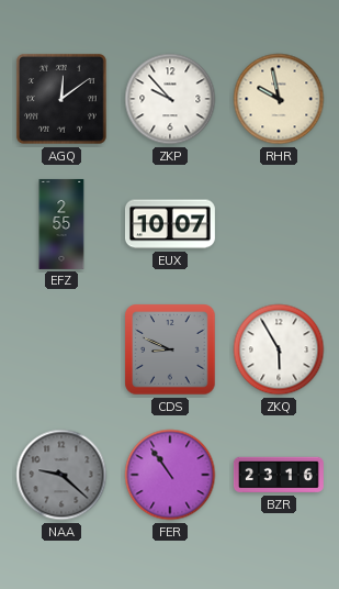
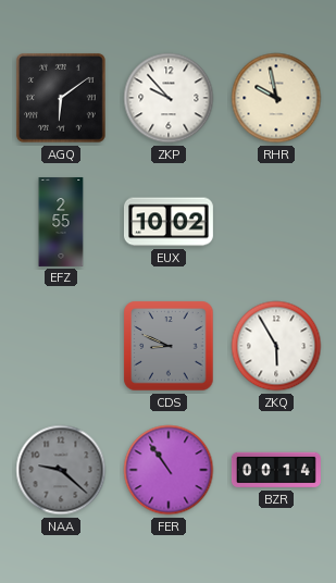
AGQ: 12:09 -> 6:09
EUX: 10:07 -> 10:02
BZR: 23:16 -> 00:14
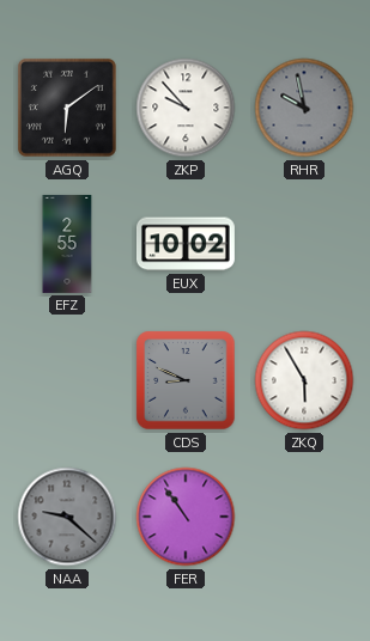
RHR dial: cream -> grey
BZR: 00:14 -> none
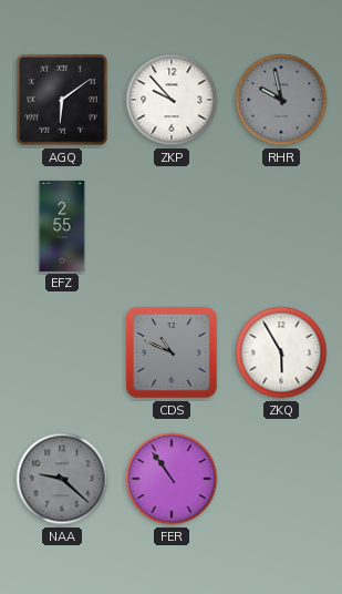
EUX: 10:02 -> none
CDS: 8:49 -> 10:49
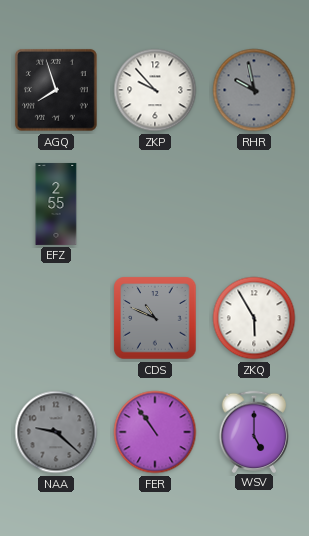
AGQ: 6:09 -> 7:57
WSV: none -> 5:00
